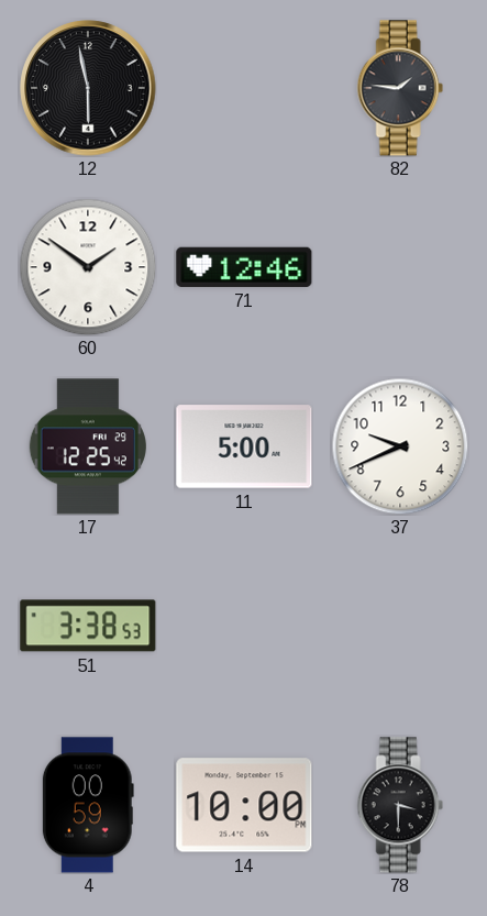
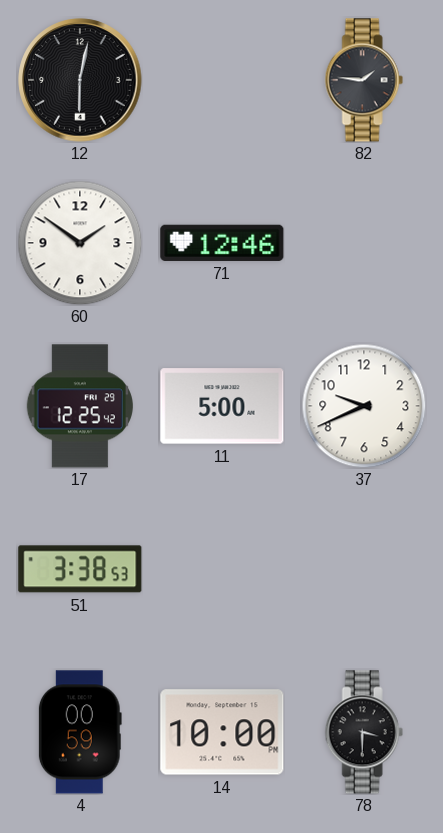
12: 5:58 -> 6:02
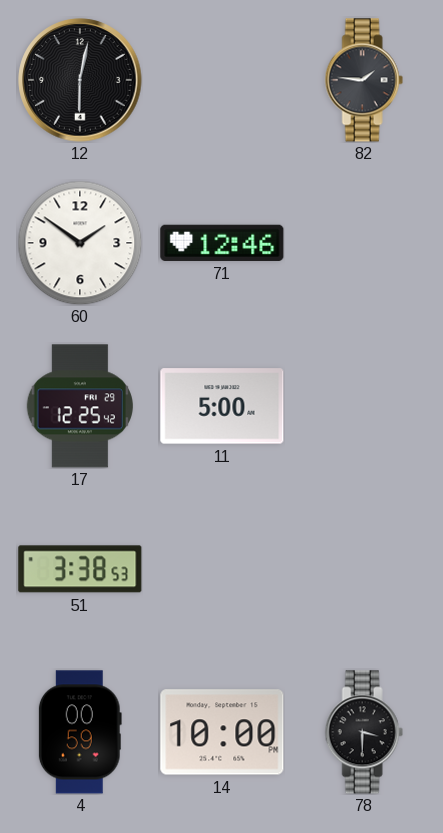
37: 9:41 -> none
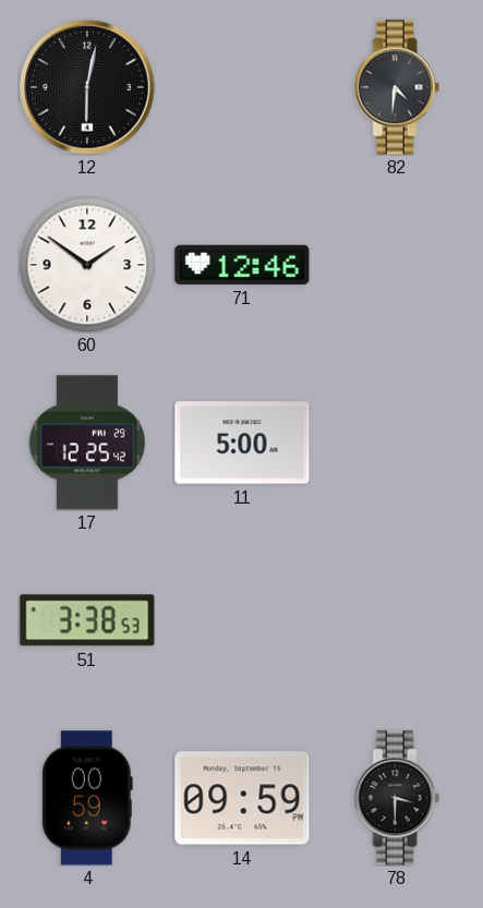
82: 1:46 -> 4:31
14: 10:00 -> 09:59
